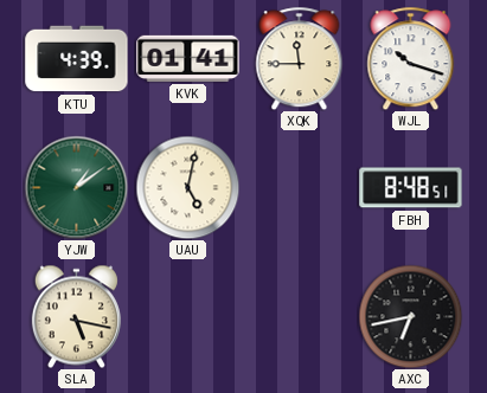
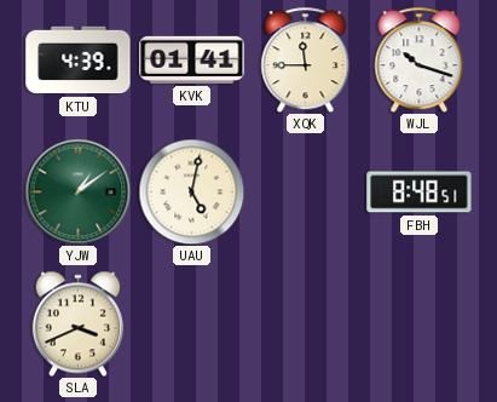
SLA: 5:17 -> 3:41
AXC: 6:43 -> none
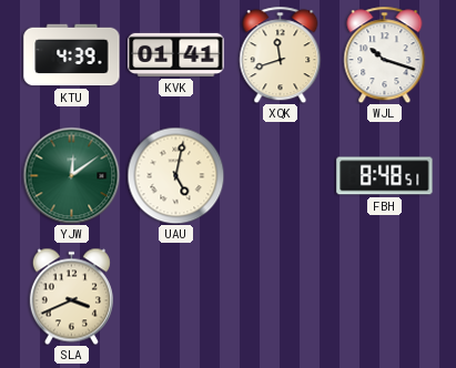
XQK: 11:45 -> 11:42
YJW: 1:09 -> 12:09
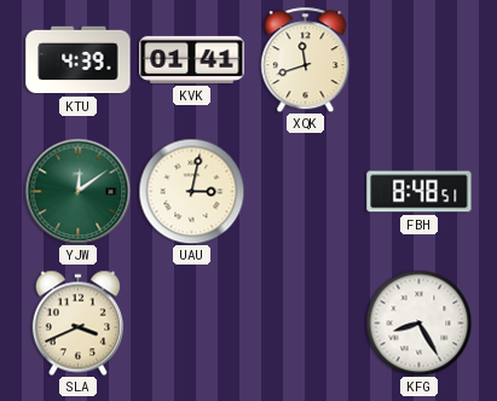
WJL: 10:18 -> none
UAU: 5:02 -> 3:02
KFG: none -> 8:25
